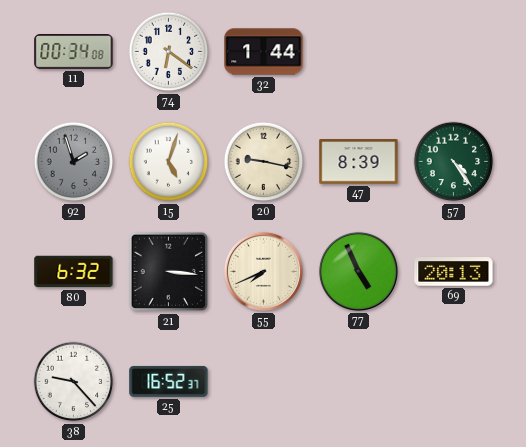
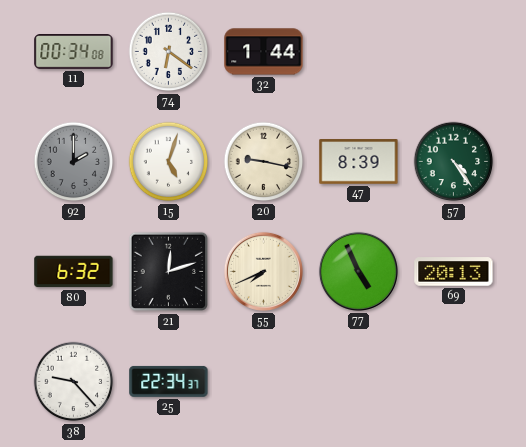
92: 1:57 -> 2:00
21: 3:16 -> 12:12
25: 16:52 -> 22:34
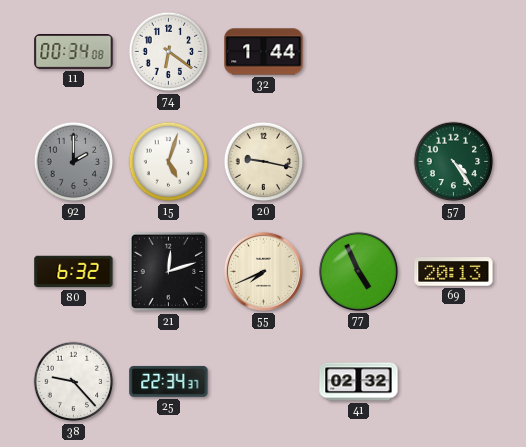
47: 8:39 -> none
41: none -> 02:32
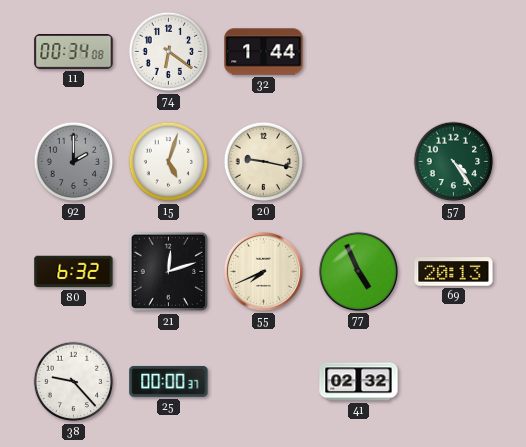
25: 22:34 -> 00:00
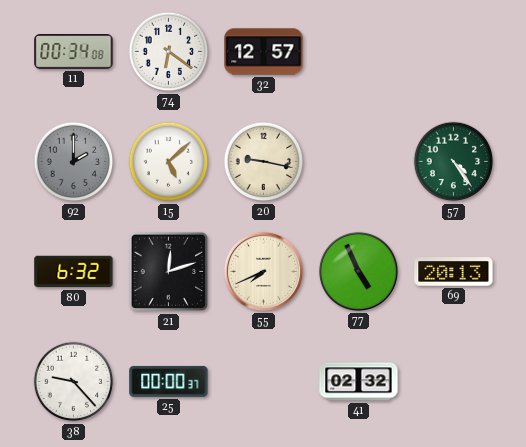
32: 1:44 -> 12:57
15: 5:03 -> 5:08
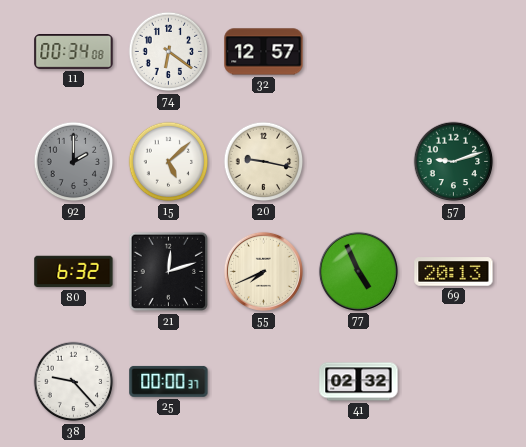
57: 4:24 -> 9:12
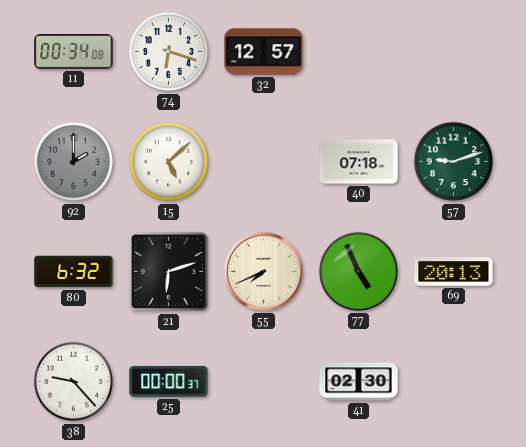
74: 6:21 -> 6:18
20: 9:17 -> none
40: none -> 07:18
21: 12:12 -> 6:12
41: 02:32 -> 02:30
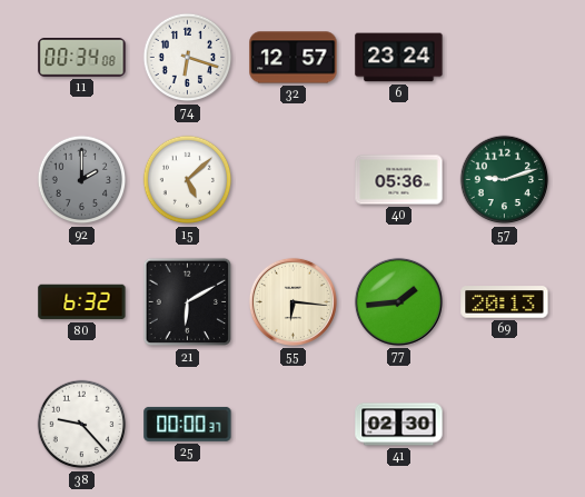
6: none -> 23:24
40: 07:18 -> 05:36
21: 6:12 -> 6:10
55: 7:41 -> 6:16
77: 4:56 -> 1:44
